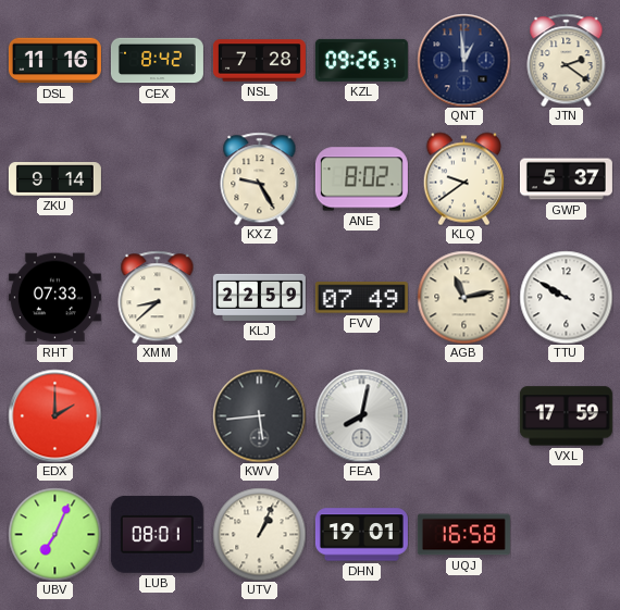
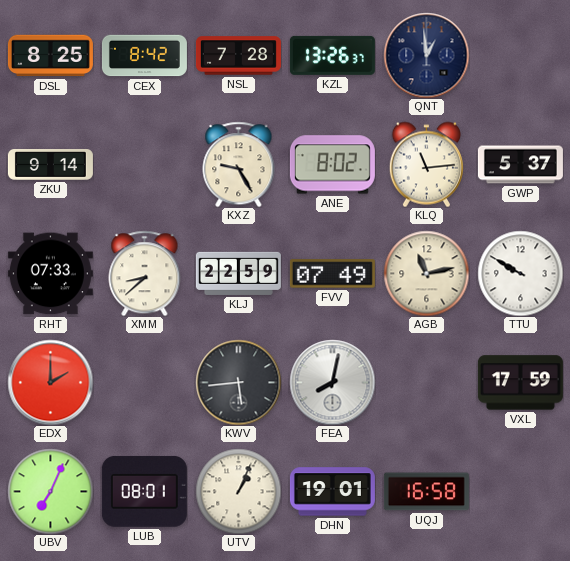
DSL: 11:16 -> 8:25
KZL: 09:26 -> 13:26
JTN: 2:21 -> none
KLQ: 9:39 -> 11:14
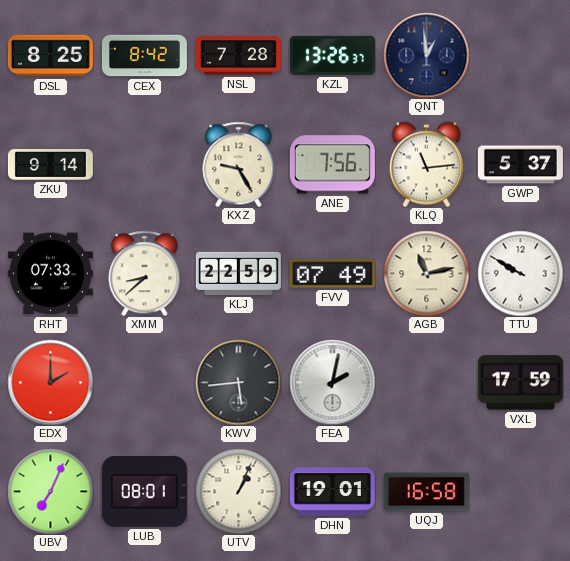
ANE: 8:02 -> 7:56
FEA: 8:02 -> 2:02
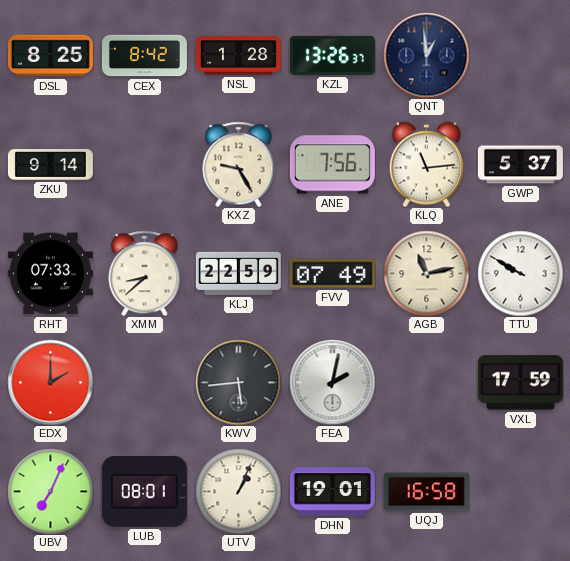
NSL: 7:28 -> 1:28
